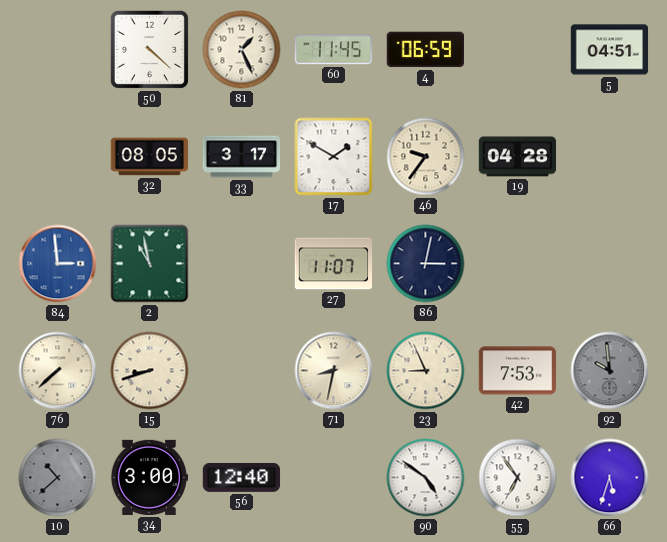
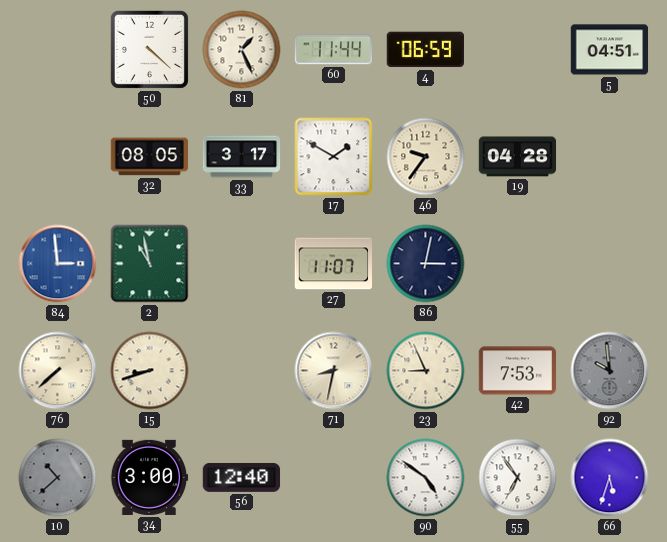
60: 11:45 -> 11:44
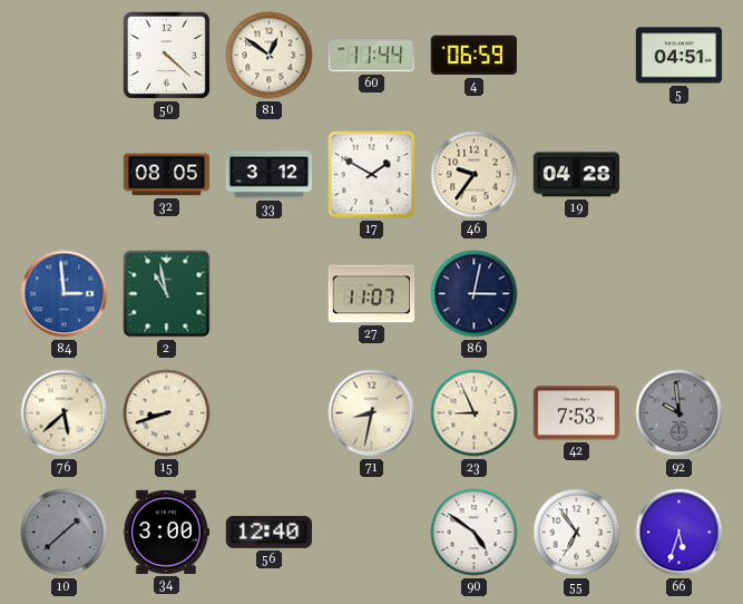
81: 1:26 -> 12:51
33: 3:17 -> 3:12
76: 7:38 -> 5:38
10: 10:38 -> 1:38
